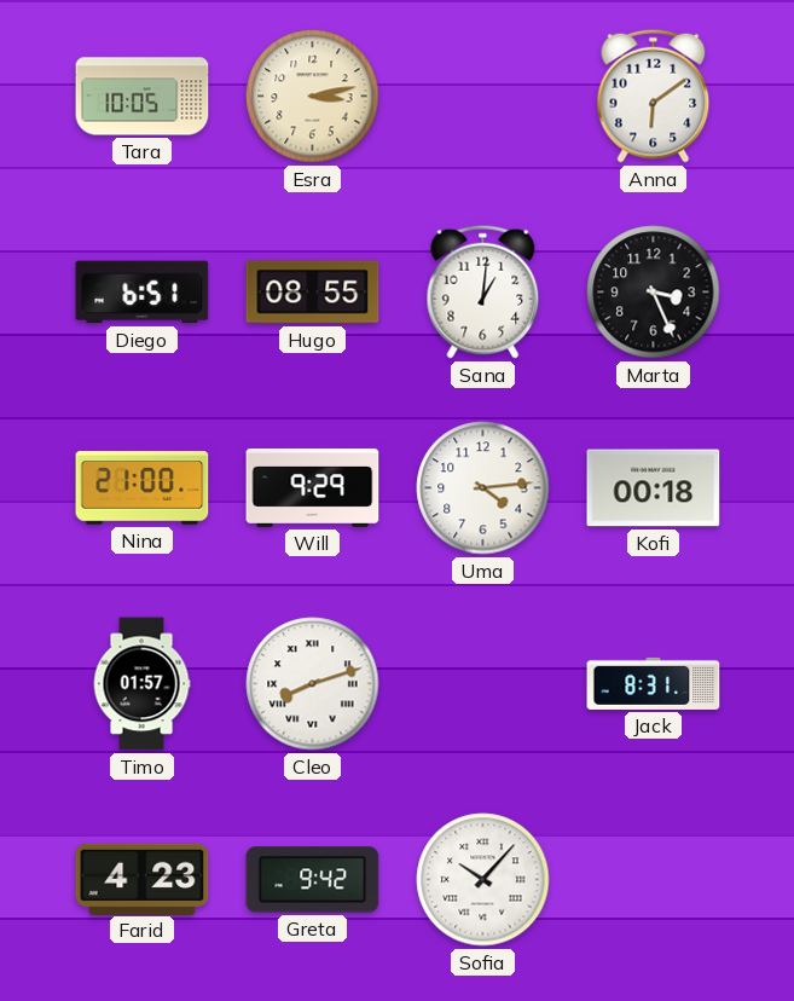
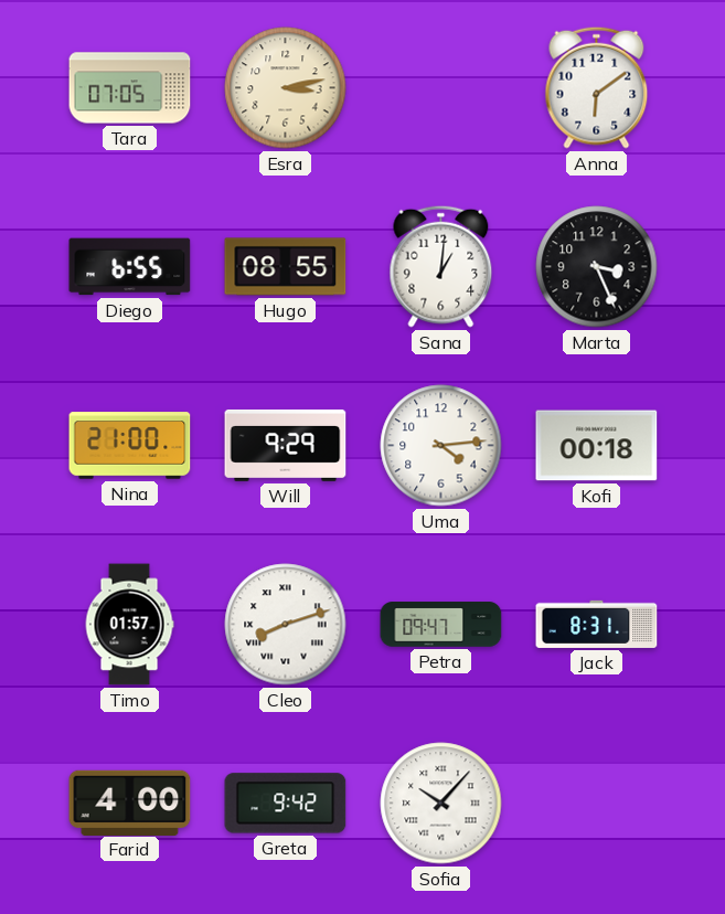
Tara: 10:05 -> 07:05
Diego: 6:51 -> 6:55
Petra: none -> 09:47
Farid: 4:23 -> 4:00
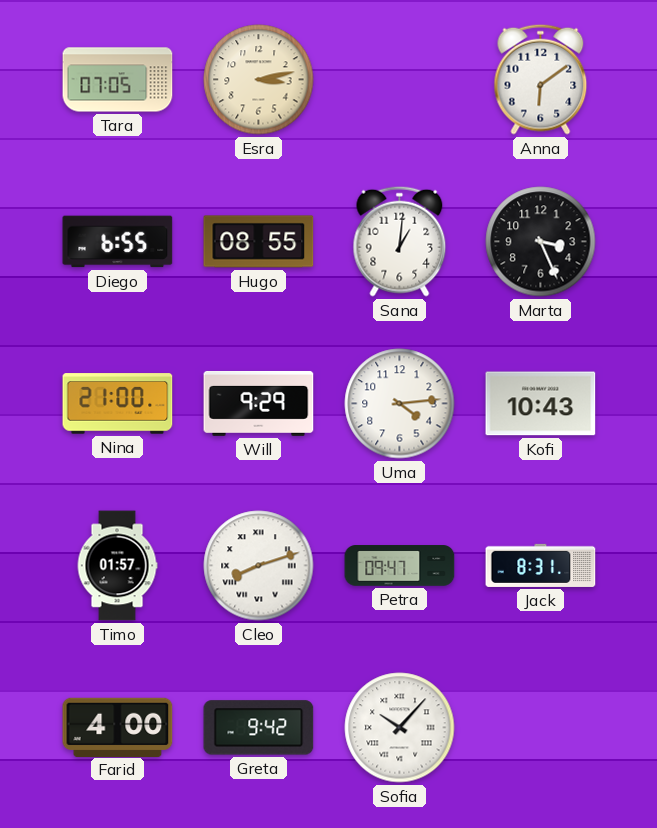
Kofi: 00:18 -> 10:43
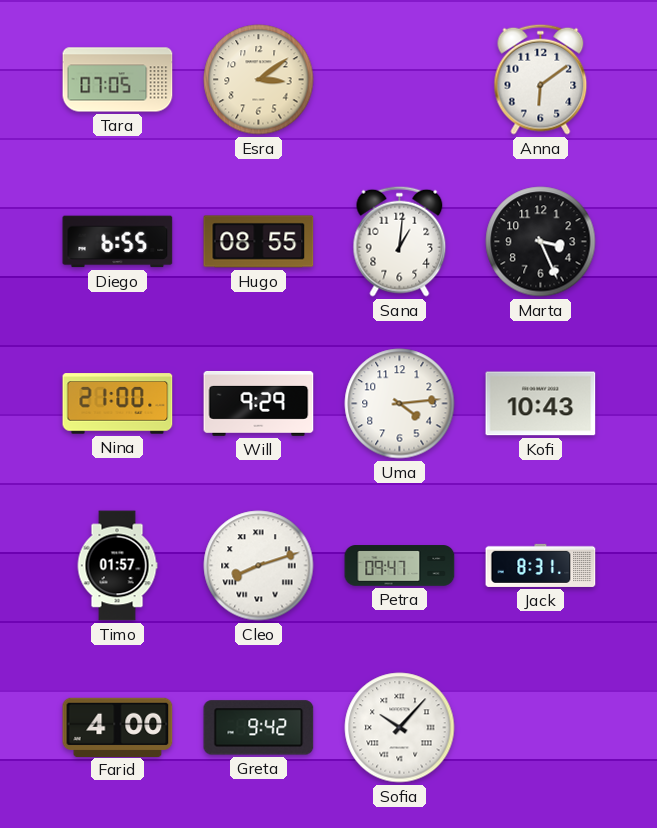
Esra: 3:13 -> 3:09
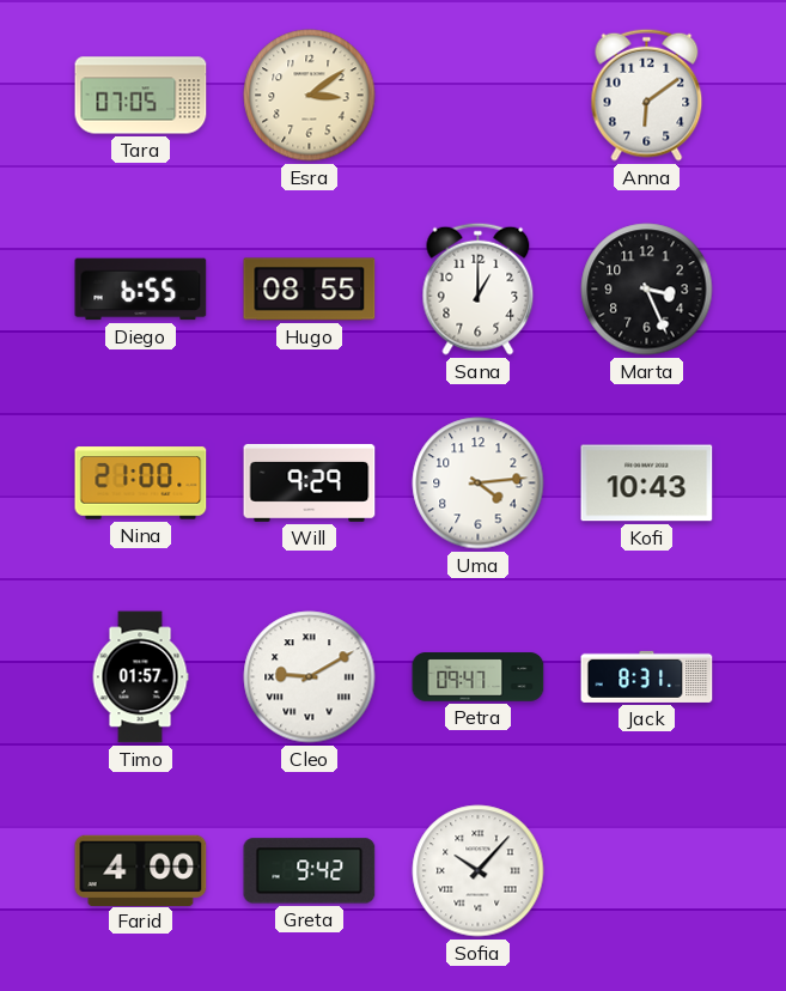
Sana: 1:01 -> 1:00
Cleo: 8:12 -> 9:10
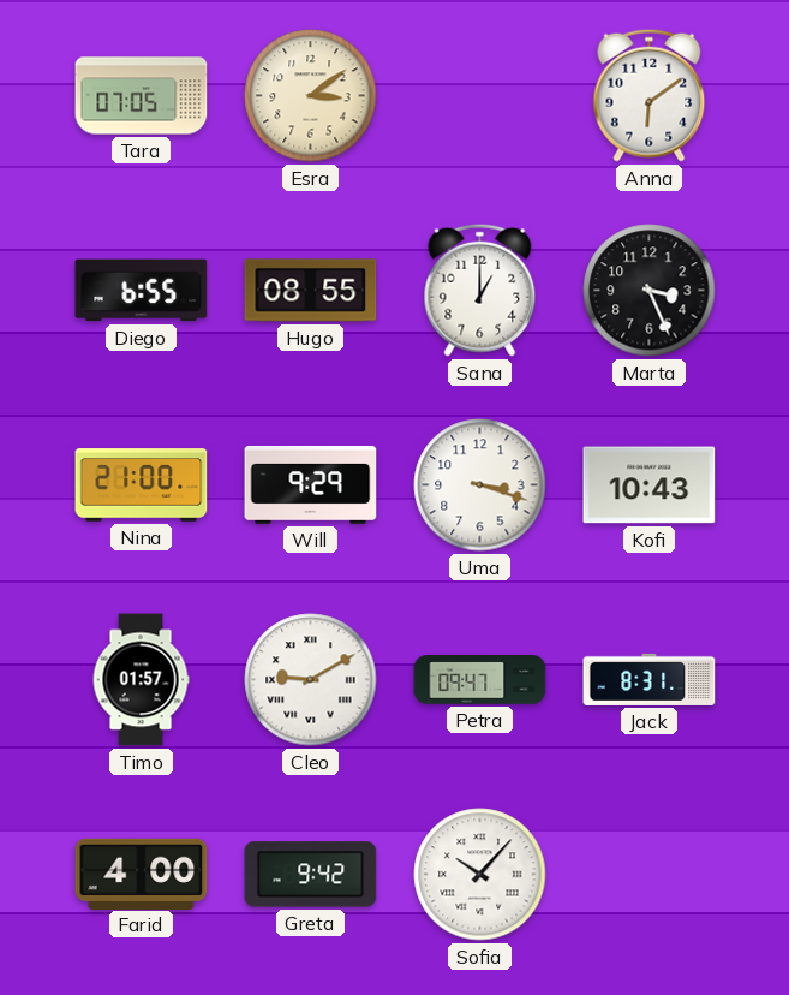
Uma: 4:14 -> 3:18
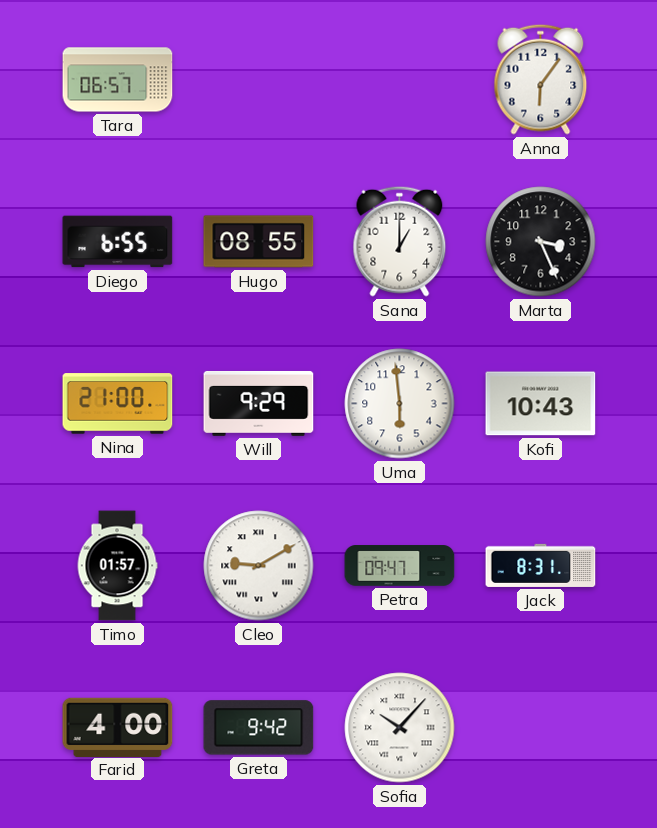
Tara: 07:05 -> 06:57
Esra: 3:09 -> none
Anna: 6:09 -> 6:06
Uma: 3:18 -> 5:59
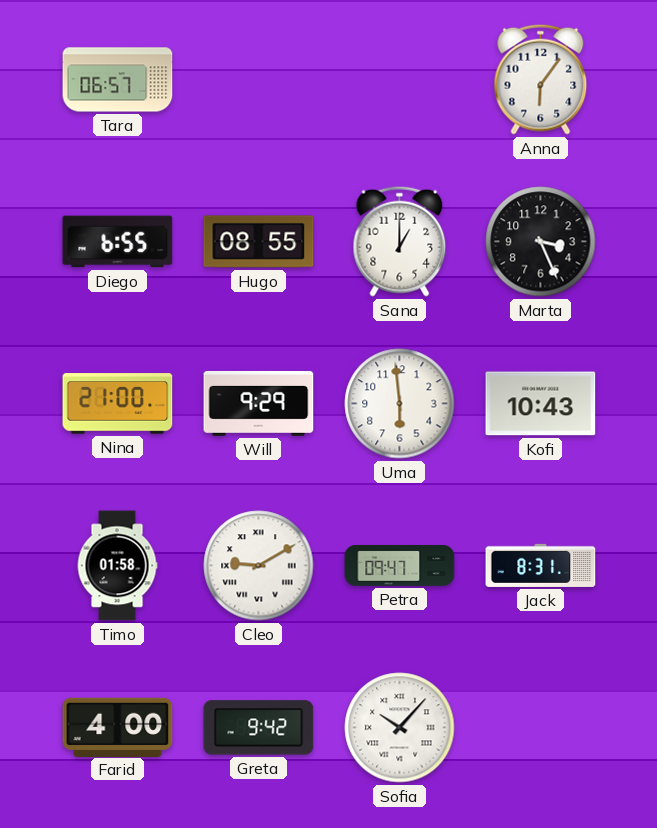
Timo: 01:57 -> 01:58
